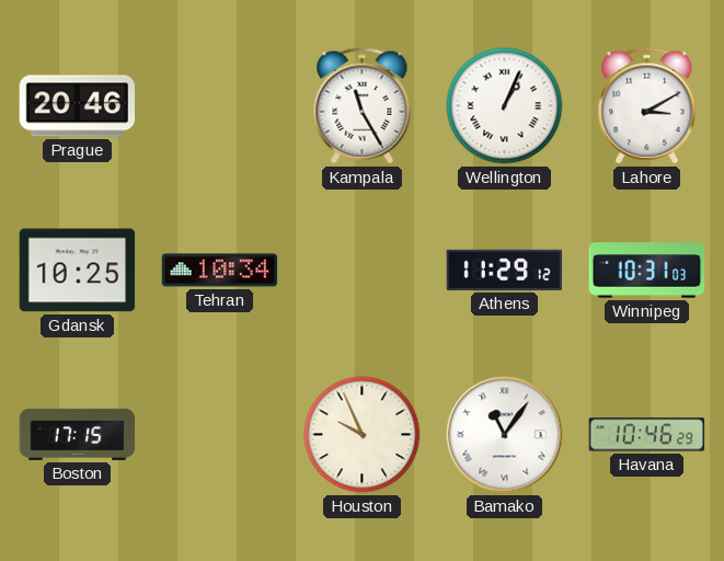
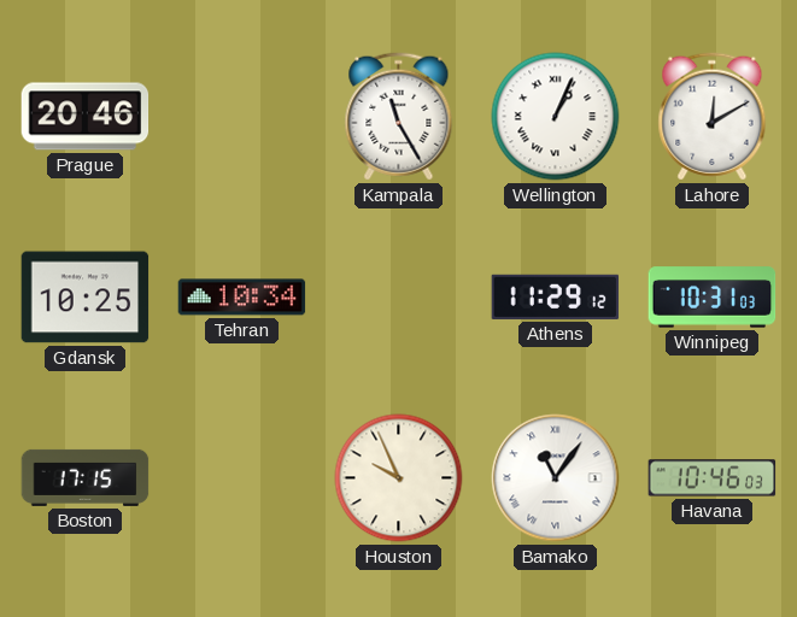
Lahore: 3:10 -> 12:10
Havana: 10:46:29 -> 10:46:03
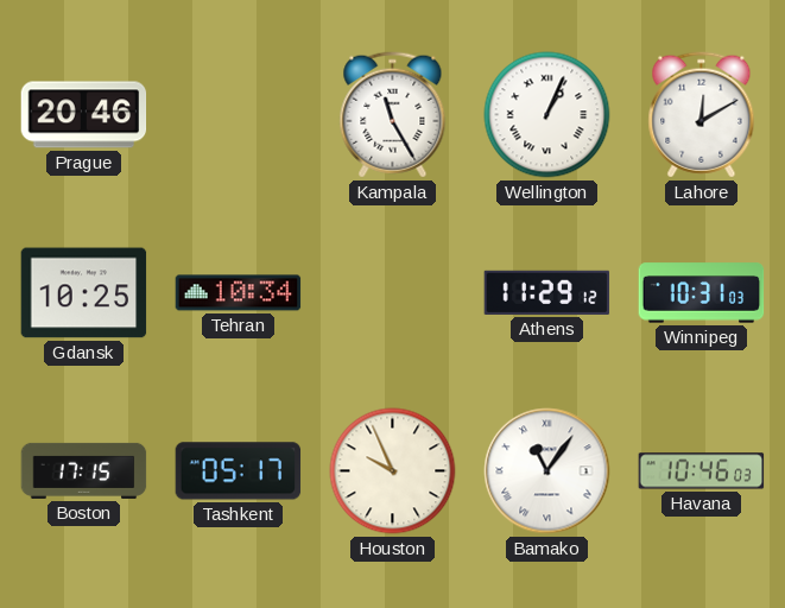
Tashkent: none -> 05:17
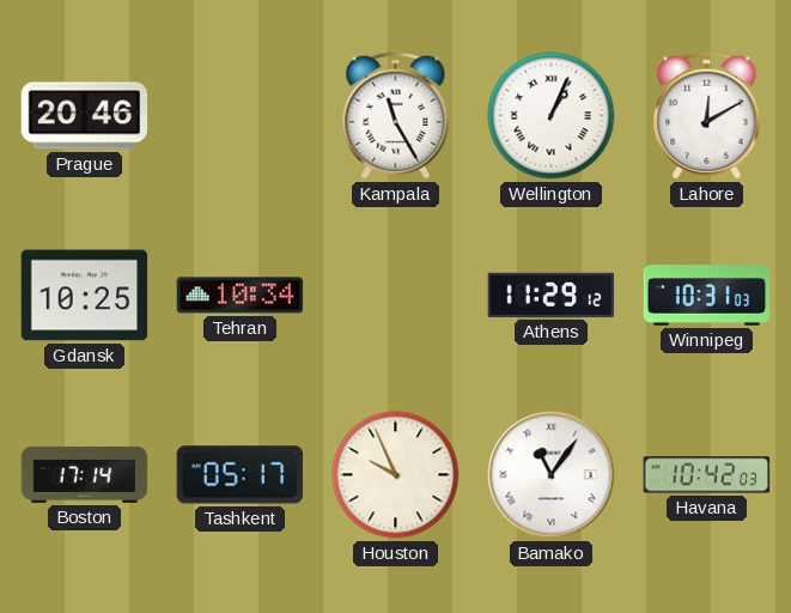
Boston: 17:15 -> 17:14
Havana: 10:46 -> 10:42
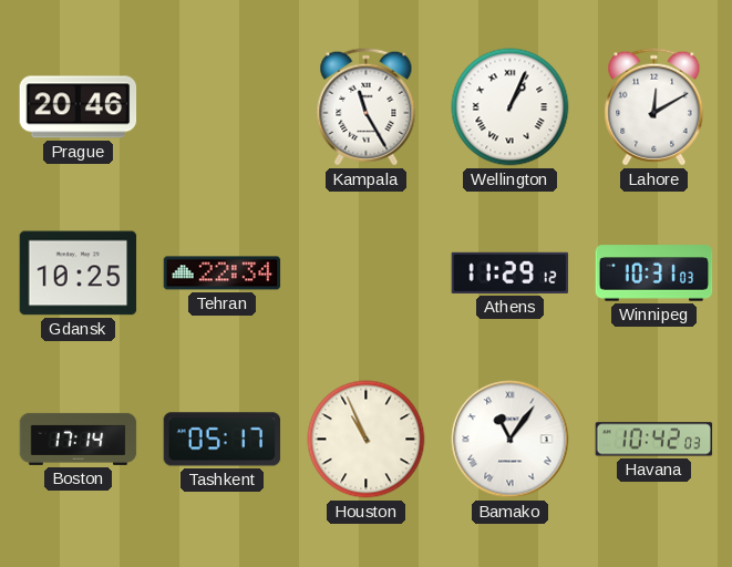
Tehran: 10:34 -> 22:34
Houston: 9:56 -> 10:56
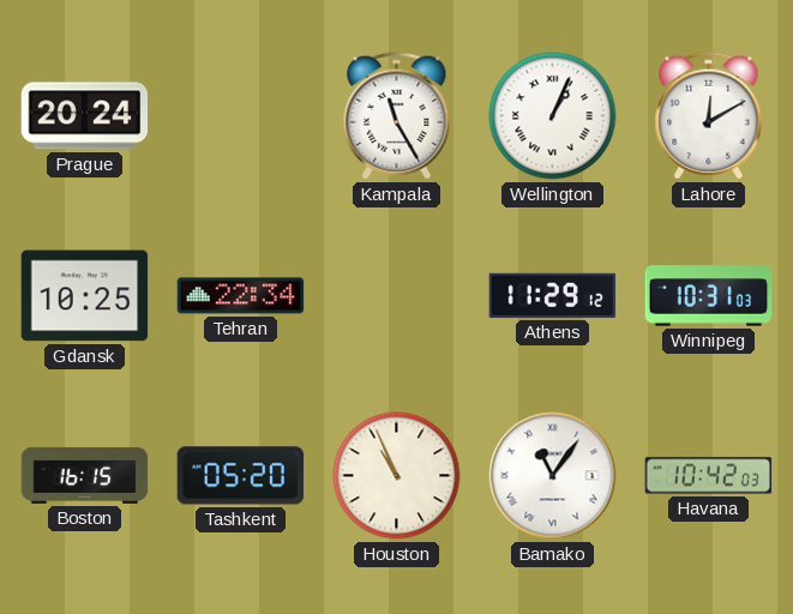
Prague: 20:46 -> 20:24
Boston: 17:14 -> 16:15
Tashkent: 05:17 -> 05:20
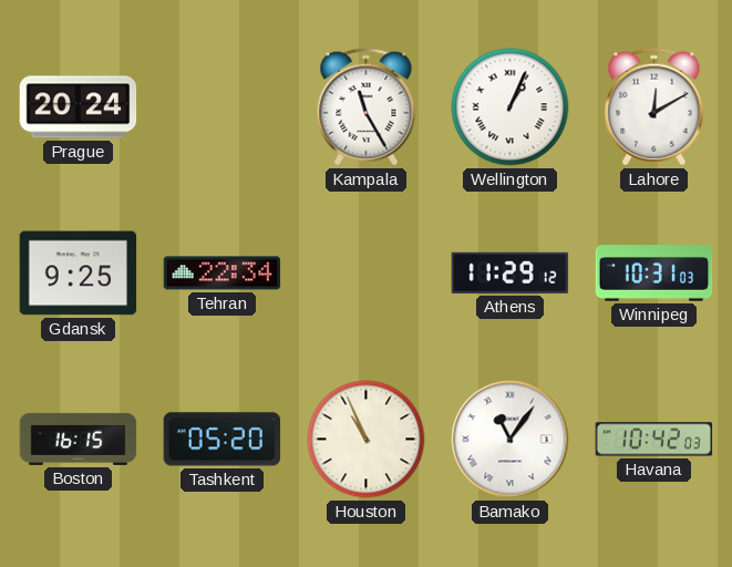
Gdansk: 10:25 -> 9:25
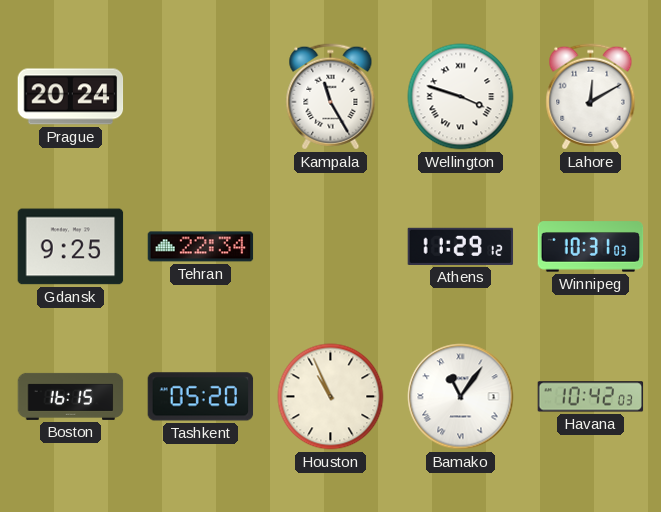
Wellington: 1:04 -> 3:48
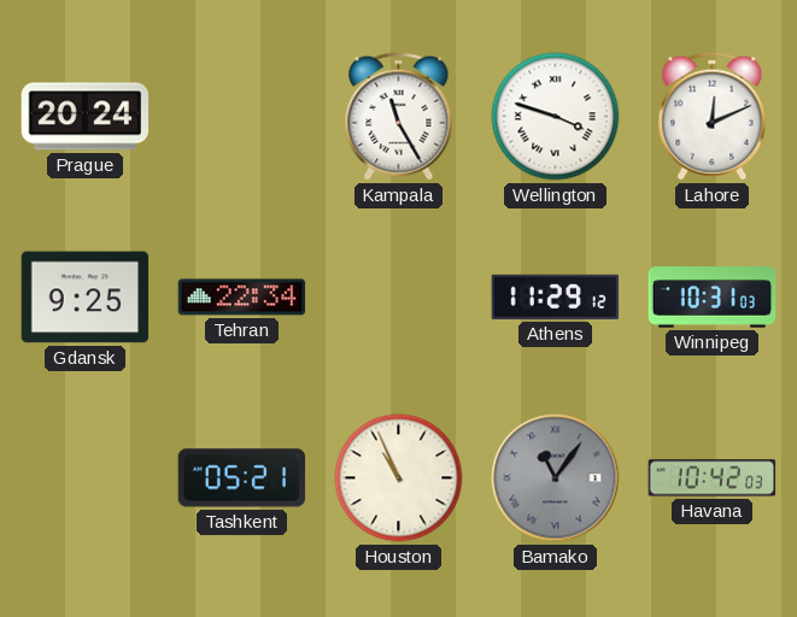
Lahore: 12:10 -> 12:11
Boston: 16:15 -> none
Tashkent: 05:20 -> 05:21
Bamako dial: white -> grey
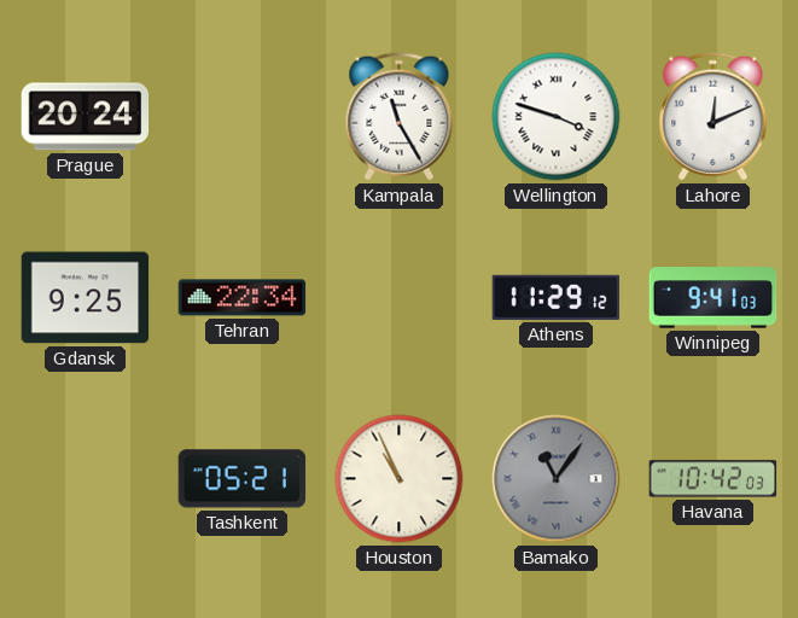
Winnipeg: 10:31 -> 9:41
